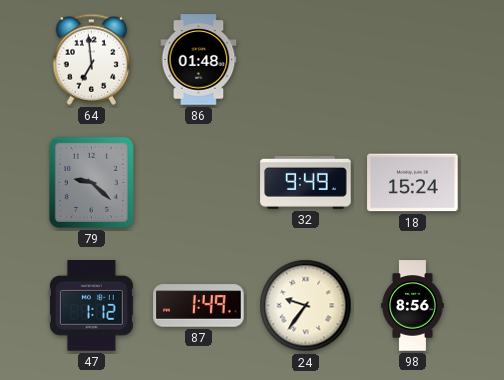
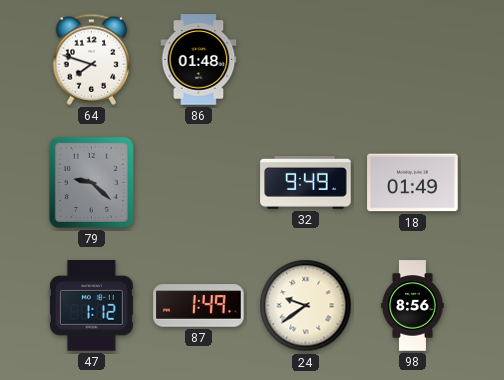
64: 6:59 -> 7:48
18: 15:24 -> 01:49
24: 9:36 -> 9:39
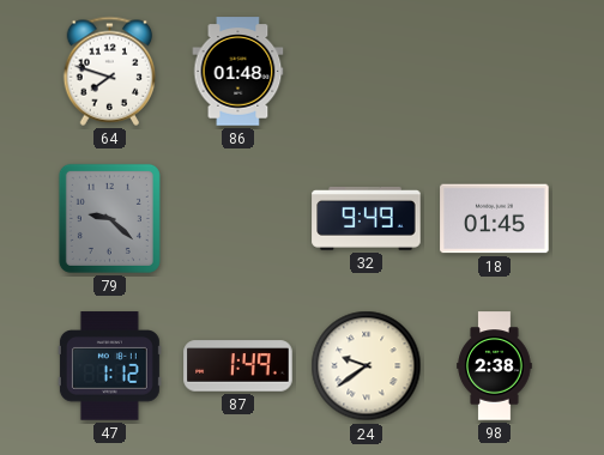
18: 01:49 -> 01:45
98: 8:56 -> 2:38
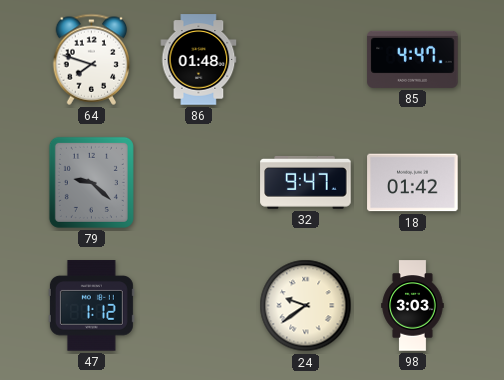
85: none -> 4:47
32: 9:49 -> 9:47
18: 01:45 -> 01:42
87: 1:49 -> none
98: 2:38 -> 3:03
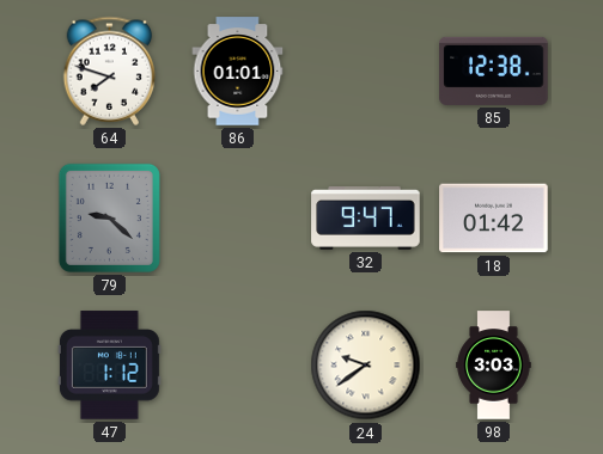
86: 01:48 -> 01:01
85: 4:47 -> 12:38
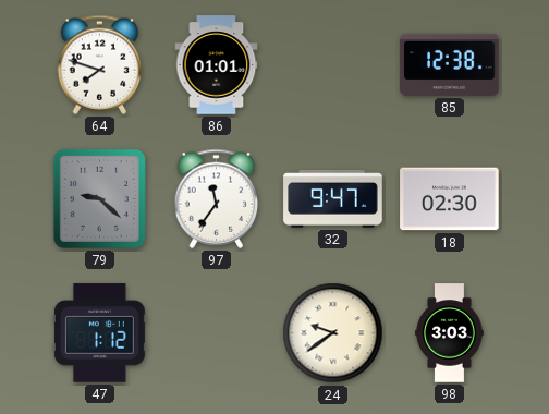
97: none -> 11:36
18: 01:42 -> 02:30
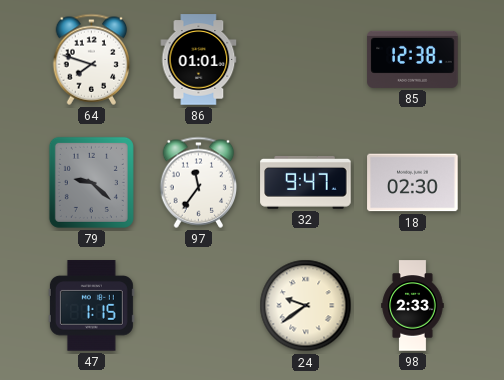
47: 1:12 -> 1:15
98: 3:03 -> 2:33
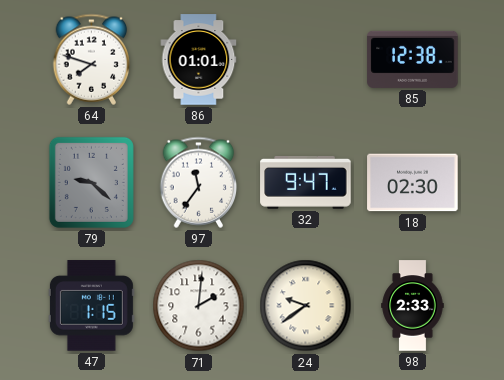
71: none -> 2:01
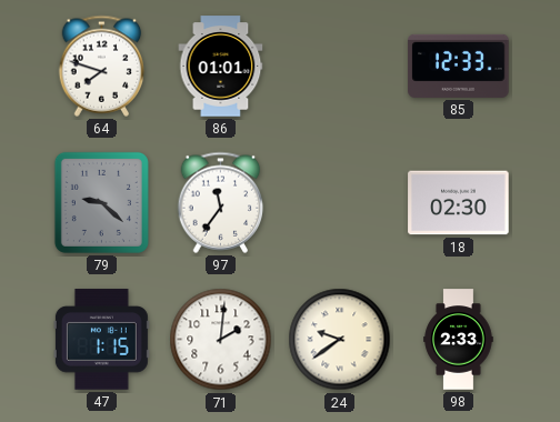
85: 12:38 -> 12:33
32: 9:47 -> none
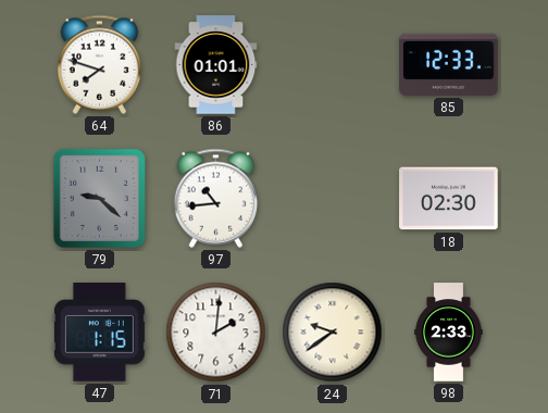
97: 11:36 -> 10:44
